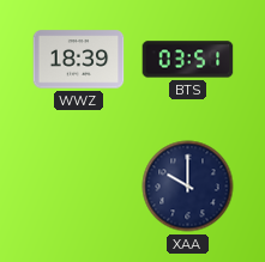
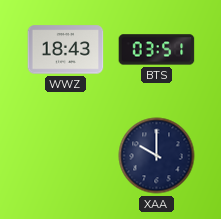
WWZ: 18:39 -> 18:43
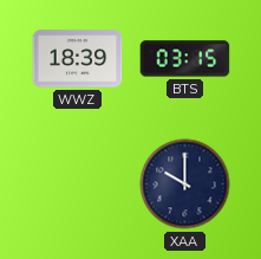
WWZ: 18:43 -> 18:39
BTS: 03:51 -> 03:15
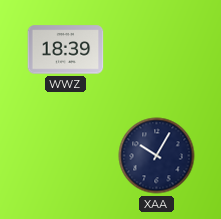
BTS: 03:15 -> none
XAA: 10:00 -> 10:05
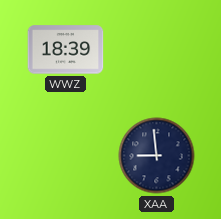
XAA: 10:05 -> 8:59
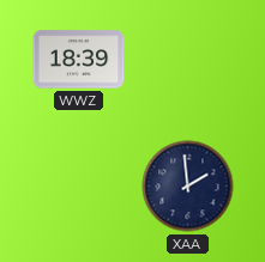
XAA: 8:59 -> 1:59
